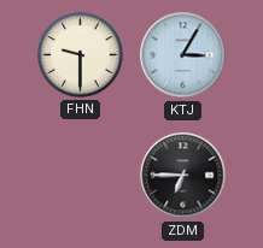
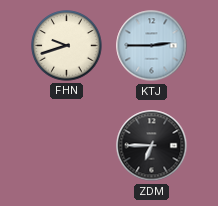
FHN: 9:30 -> 9:42
KTJ: 3:05 -> 2:45
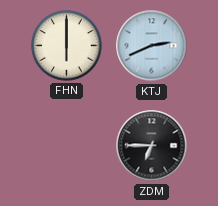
FHN: 9:42 -> 6:00
KTJ: 2:45 -> 2:41
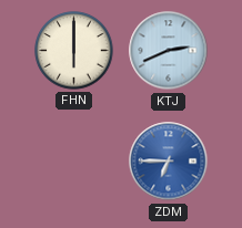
ZDM dial: black -> blue
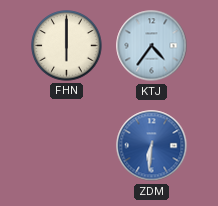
KTJ: 2:41 -> 4:36
ZDM: 6:45 -> 6:31
